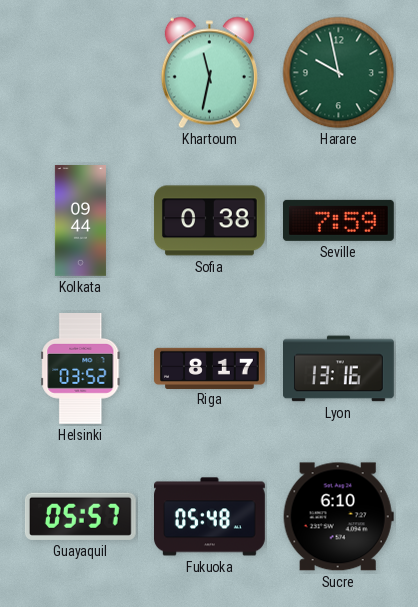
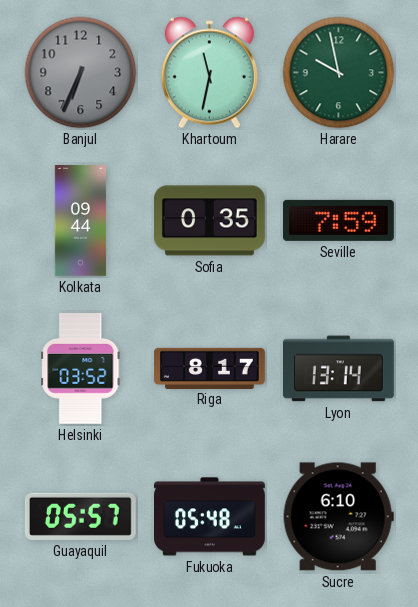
Banjul: none -> 6:34
Sofia: 0:38 -> 0:35
Lyon: 13:16 -> 13:14
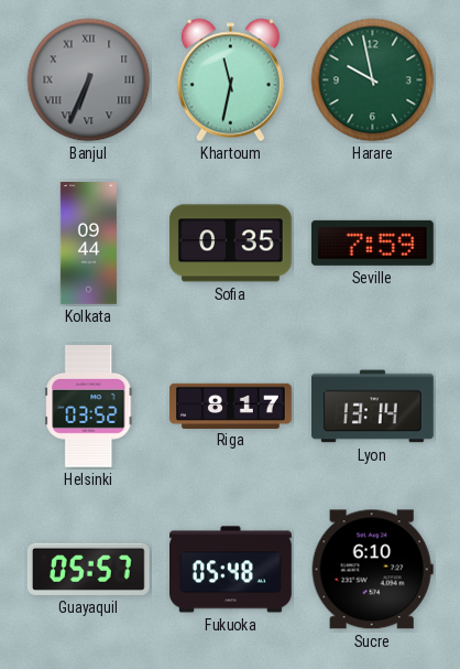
Banjul numerals: Arabic -> Roman
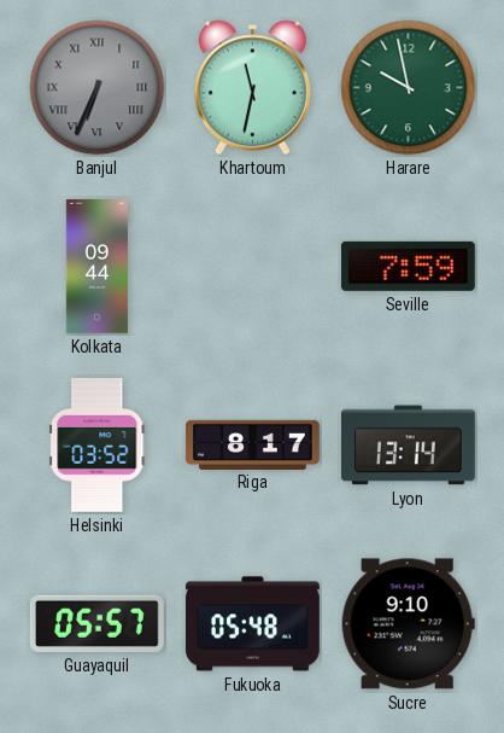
Sofia: 0:35 -> none
Sucre: 6:10 -> 9:10
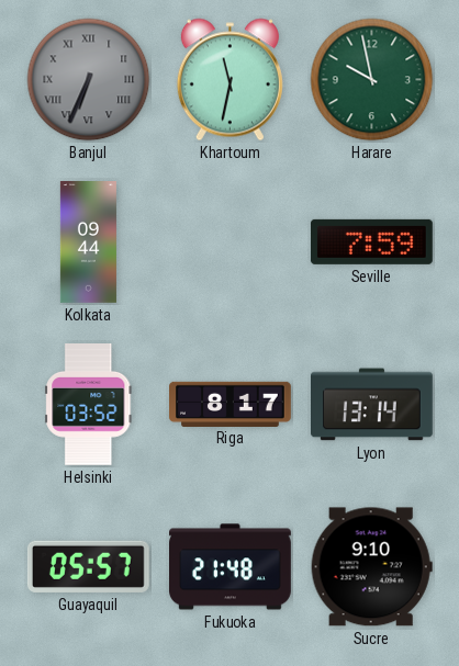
Fukuoka: 05:48 -> 21:48
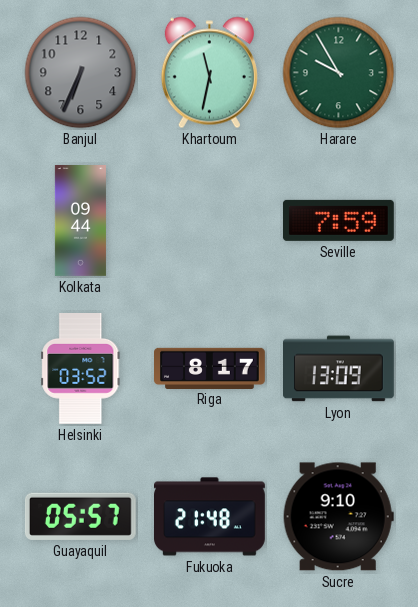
Banjul numerals: Roman -> Arabic
Harare: 9:58 -> 9:55
Lyon: 13:14 -> 13:09
